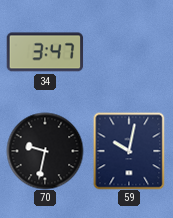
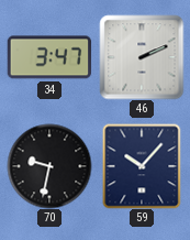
46: none -> 2:11
59: 10:02 -> 10:07
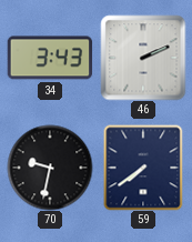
34: 3:47 -> 3:43
59: 10:07 -> 7:39
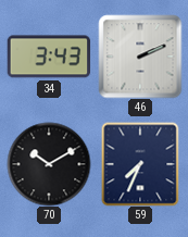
70: 9:32 -> 10:10
59: 7:39 -> 7:34
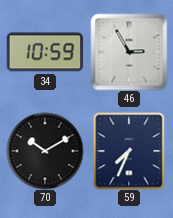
34: 3:43 -> 10:59
46: 2:11 -> 2:55
